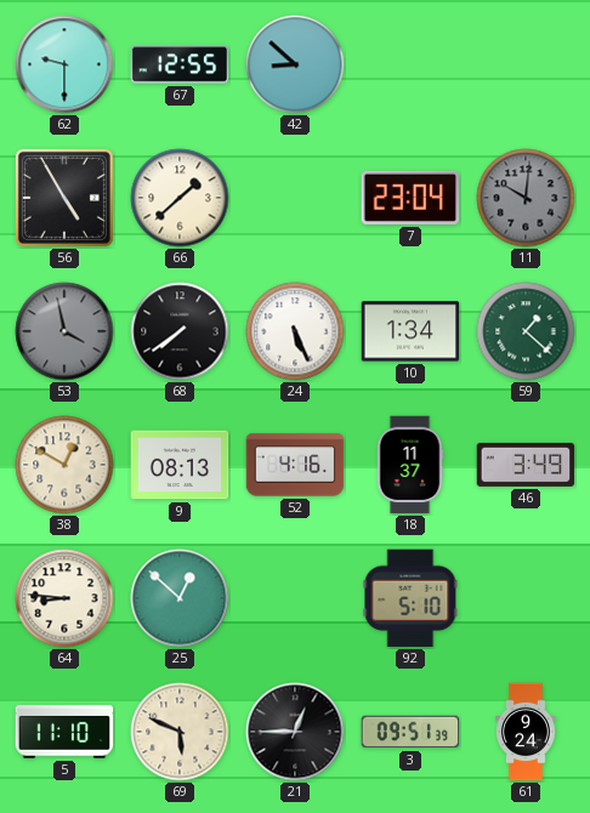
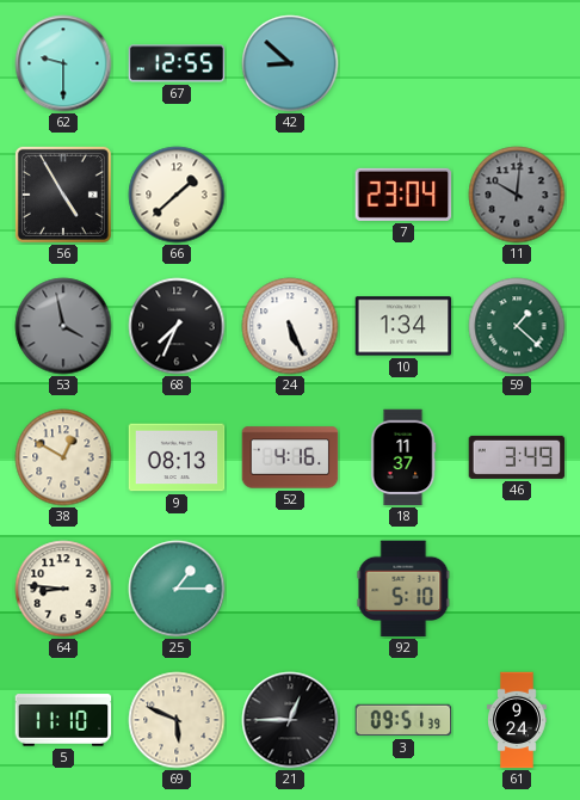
68: 7:39 -> 7:34
25: 12:52 -> 1:15
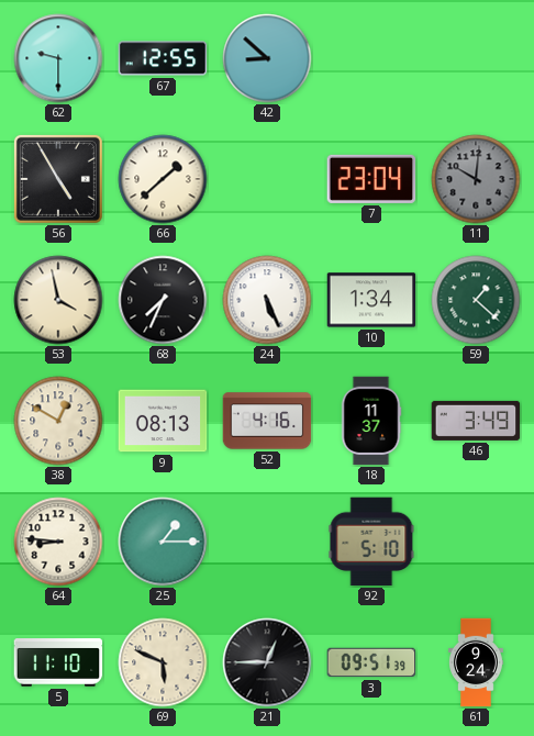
53 dial: grey -> cream
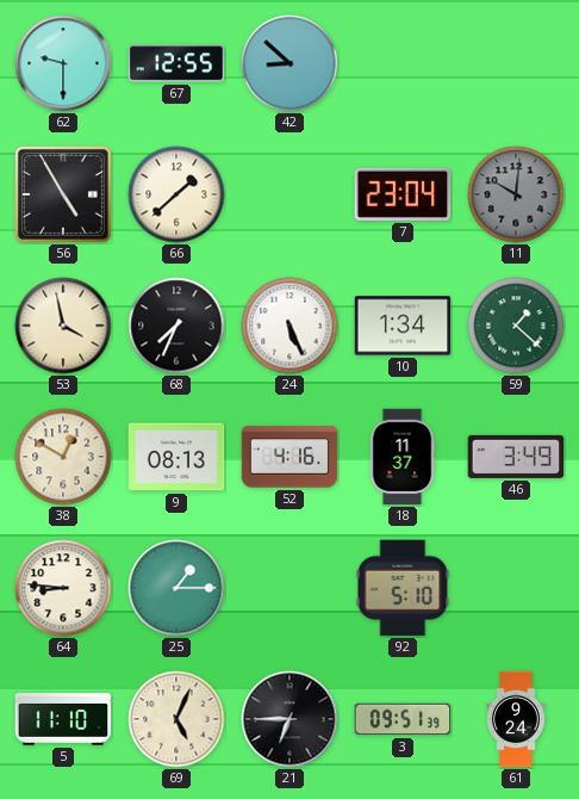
69: 5:49 -> 5:04
21: 12:45 -> 6:45
